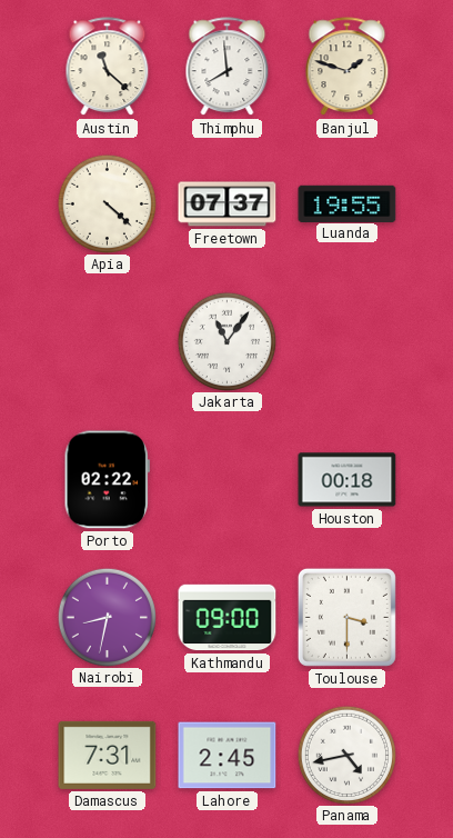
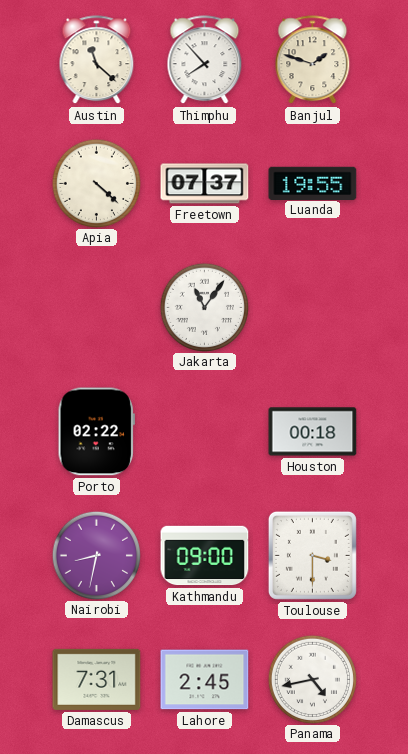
Thimphu: 7:59 -> 7:53
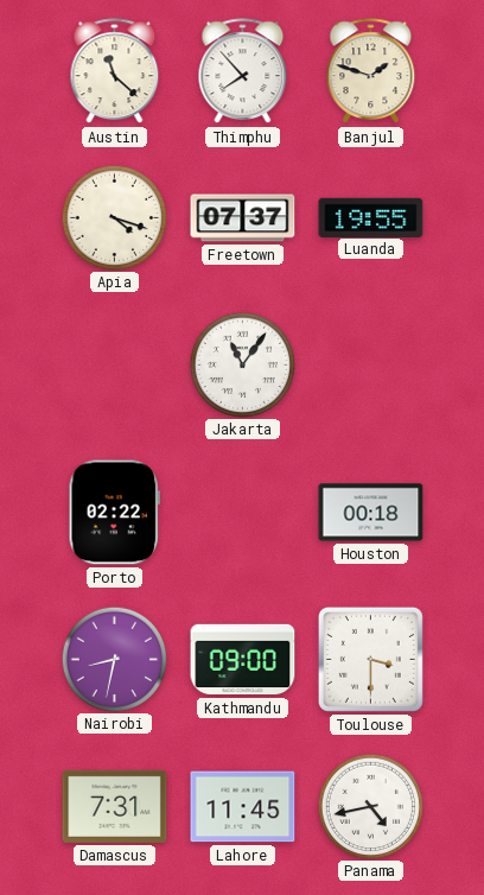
Apia: 4:22 -> 4:18
Lahore: 2:45 -> 11:45
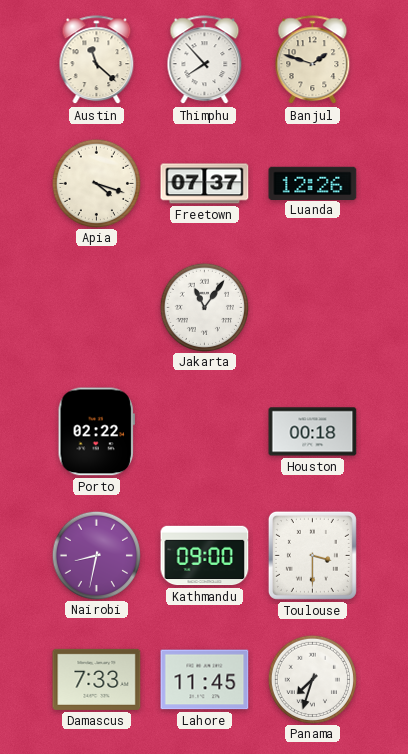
Luanda: 19:55 -> 12:26
Damascus: 7:31 -> 7:33
Panama: 4:43 -> 7:33
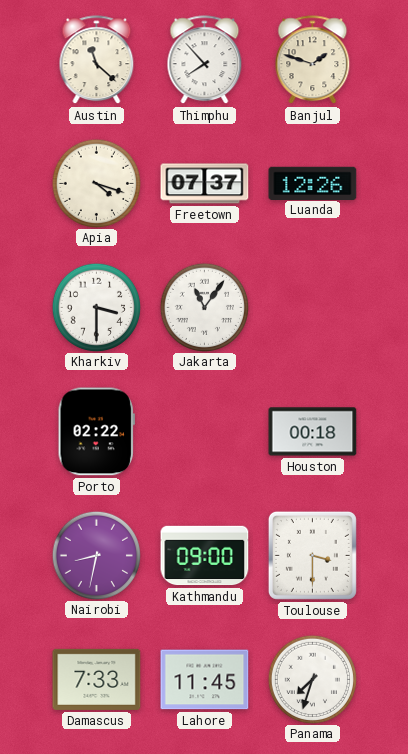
Kharkiv: none -> 3:30
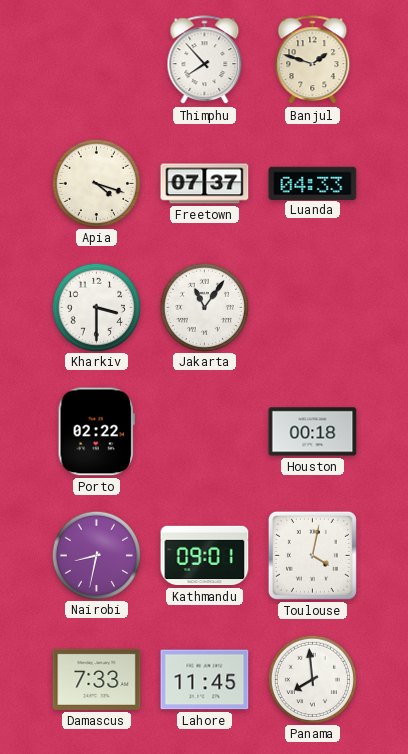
Austin: 11:22 -> none
Luanda: 12:26 -> 04:33
Kathmandu: 09:00 -> 09:01
Toulouse: 3:30 -> 4:02
Panama: 7:33 -> 7:59
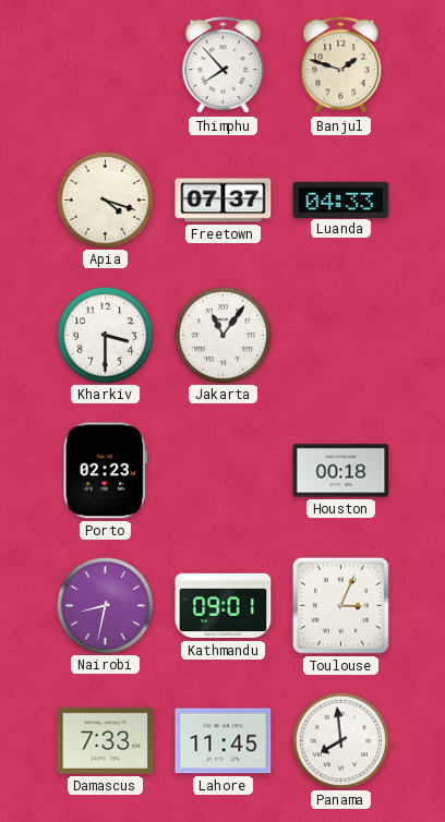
Porto: 02:22 -> 02:23
Toulouse: 4:02 -> 3:04
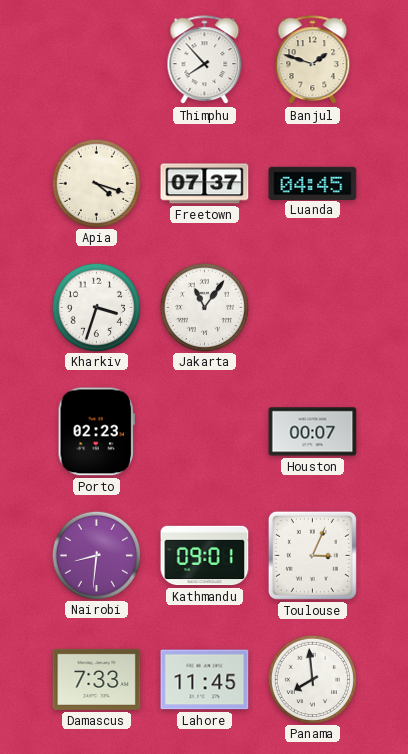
Luanda: 04:33 -> 04:45
Kharkiv: 3:30 -> 3:33
Houston: 00:18 -> 00:07
Nairobi: 8:32 -> 8:31
